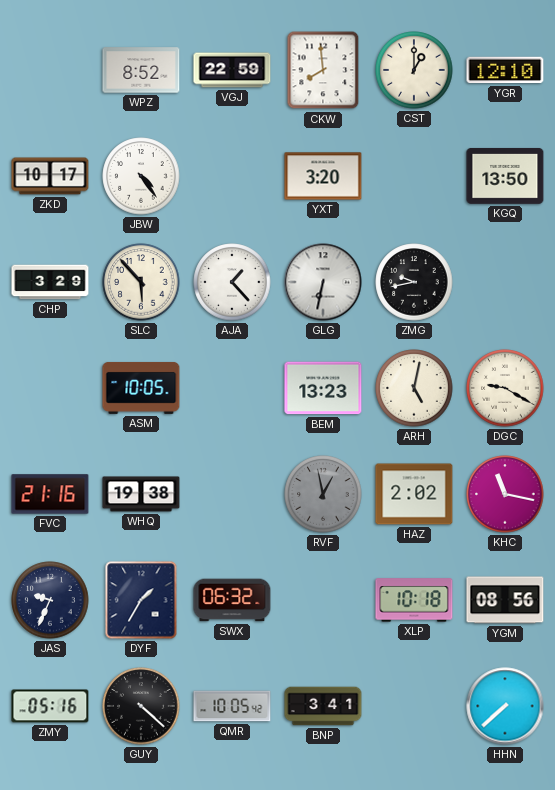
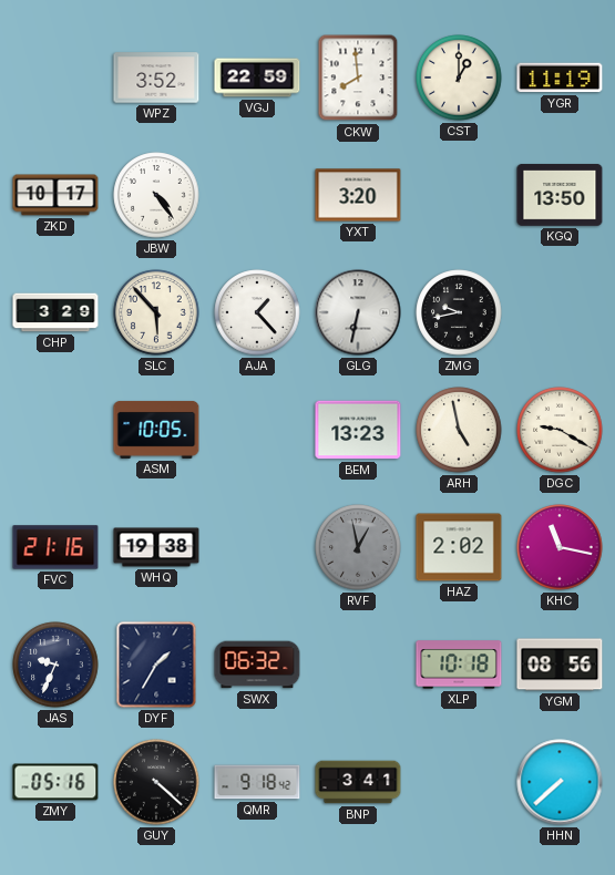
WPZ: 8:52 -> 3:52
YGR: 12:10 -> 11:19
ARH: 5:02 -> 4:58
QMR: 10:05 -> 9:18
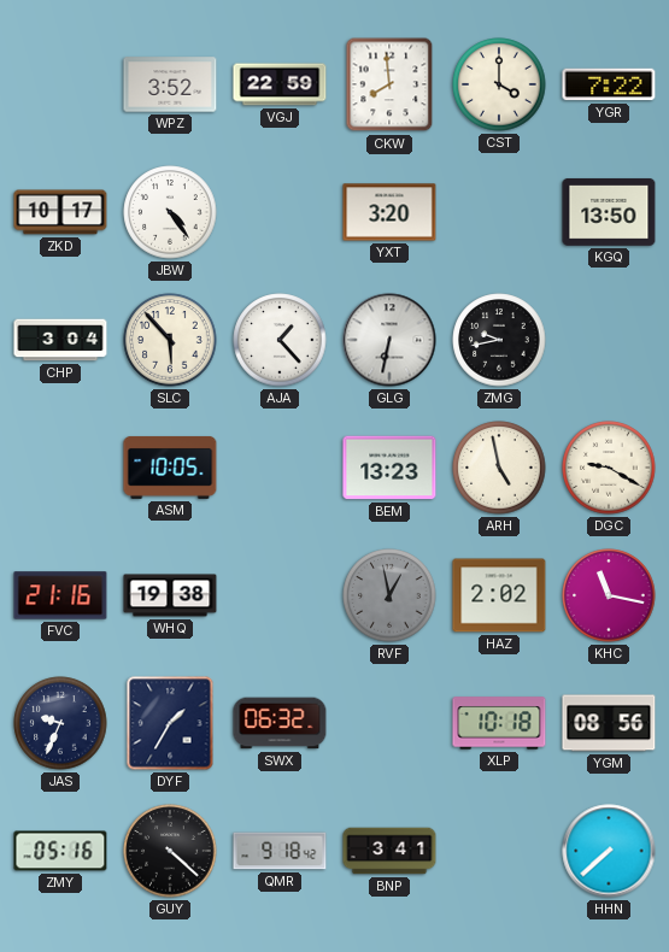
CST: 1:00 -> 4:00
YGR: 11:19 -> 7:22
CHP: 3:29 -> 3:04
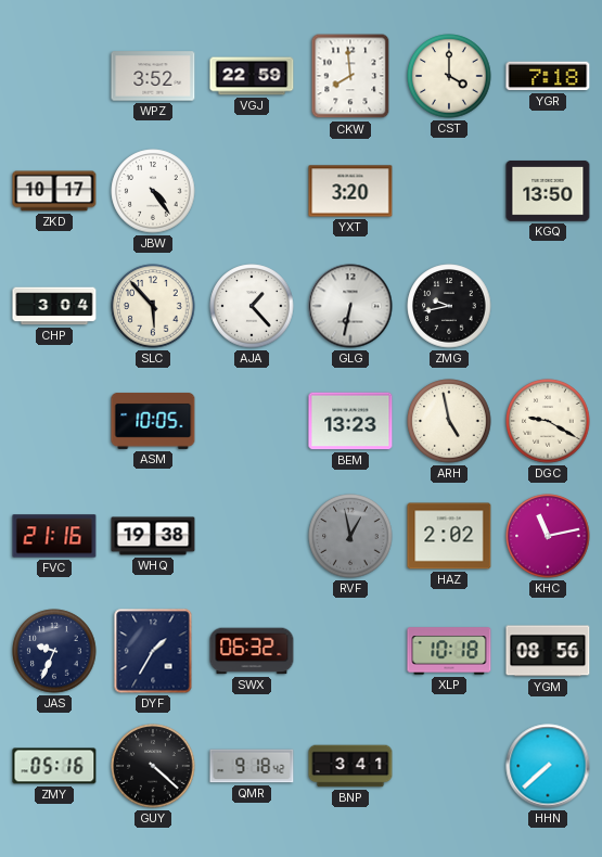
YGR: 7:22 -> 7:18
KHC: 11:17 -> 11:13
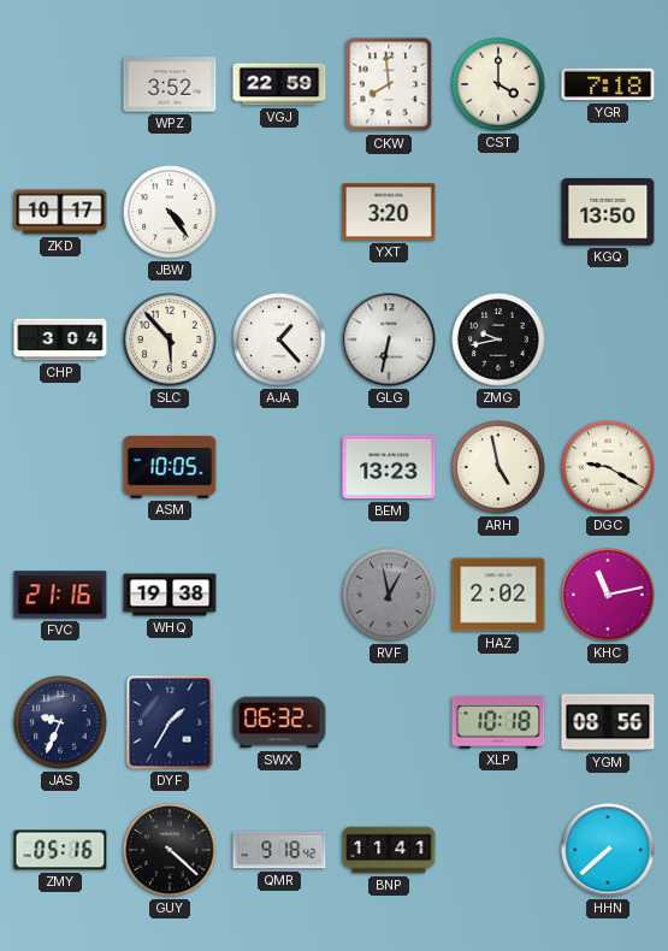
BNP: 3:41 -> 11:41
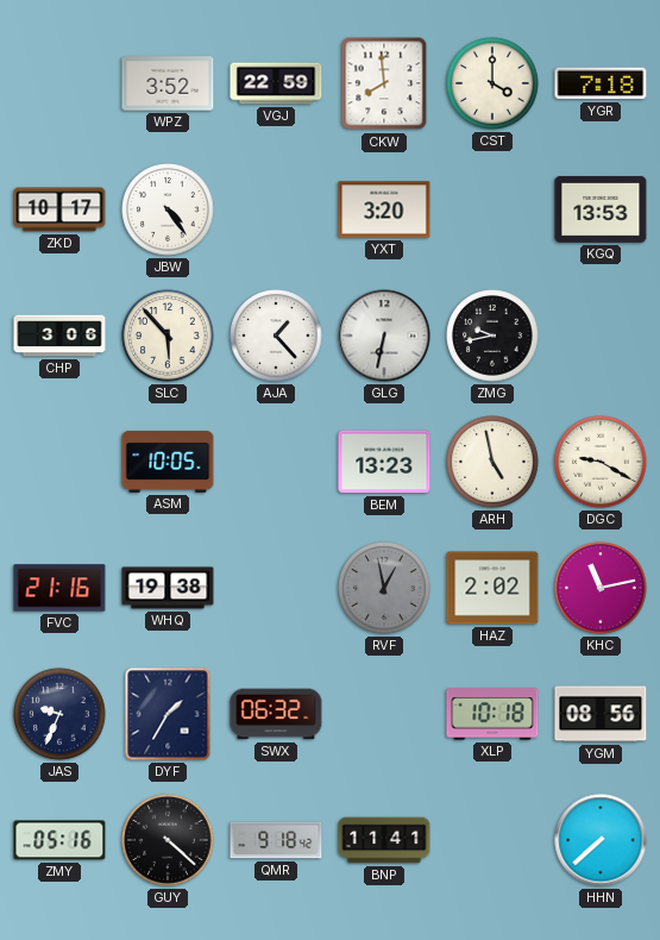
KGQ: 13:50 -> 13:53
CHP: 3:04 -> 3:06
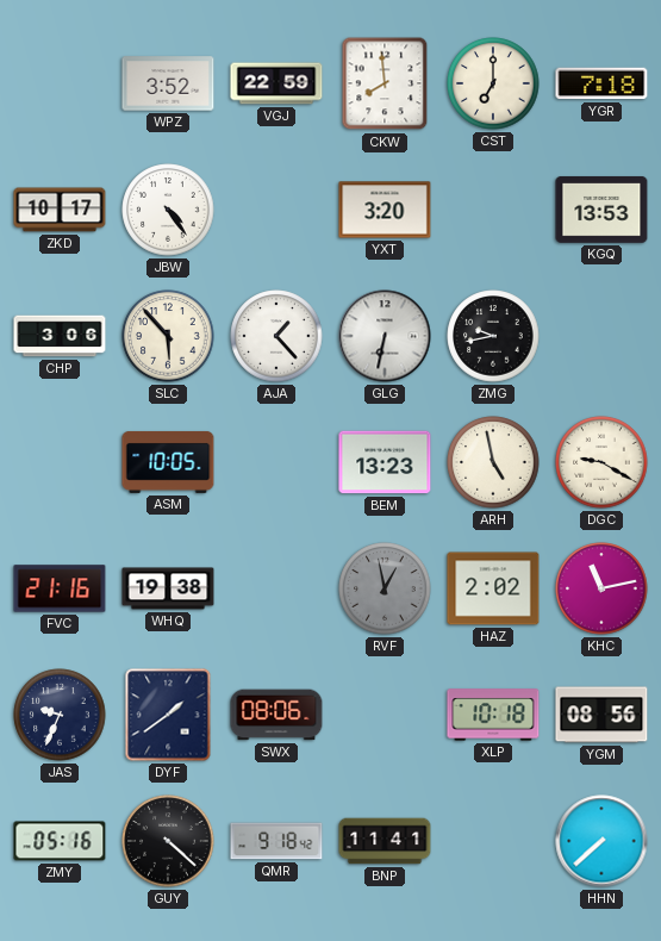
CST: 4:00 -> 7:00
DYF: 1:35 -> 1:39
SWX: 06:32 -> 08:06
